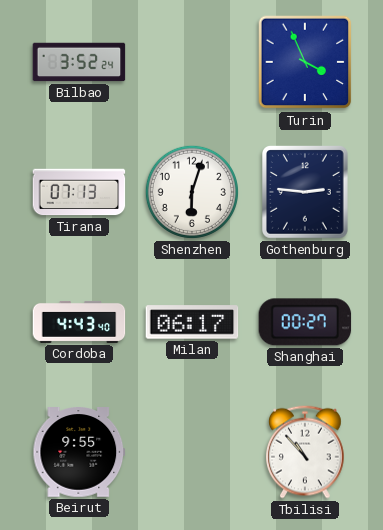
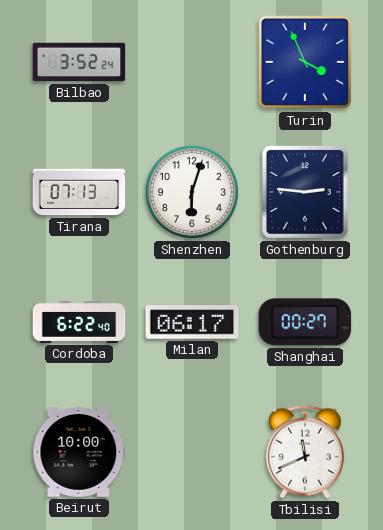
Cordoba: 4:43 -> 6:22
Beirut: 9:55 -> 10:00
Tbilisi: 10:53 -> 11:41
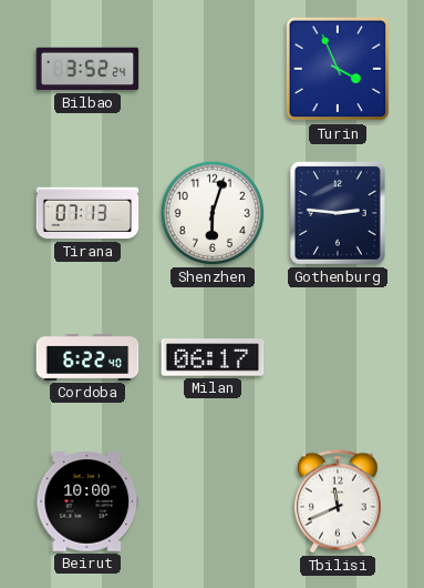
Shanghai: 00:27 -> none
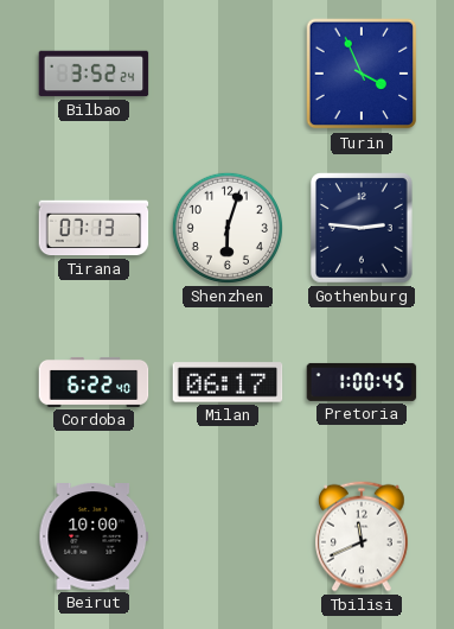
Pretoria: none -> 1:00
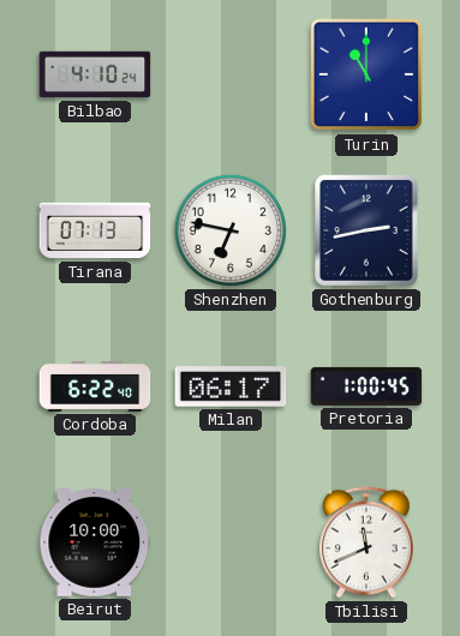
Bilbao: 3:52 -> 4:10
Turin: 3:56 -> 11:00
Shenzhen: 6:03 -> 6:47
Gothenburg: 2:46 -> 2:43
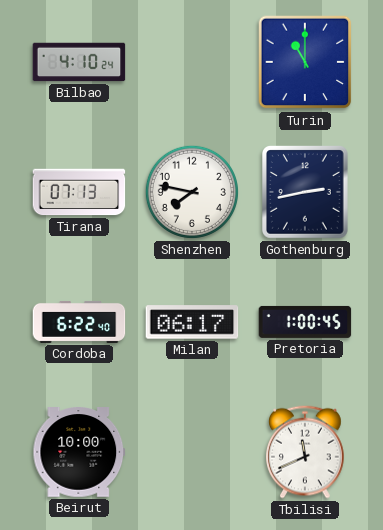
Shenzhen: 6:47 -> 7:47
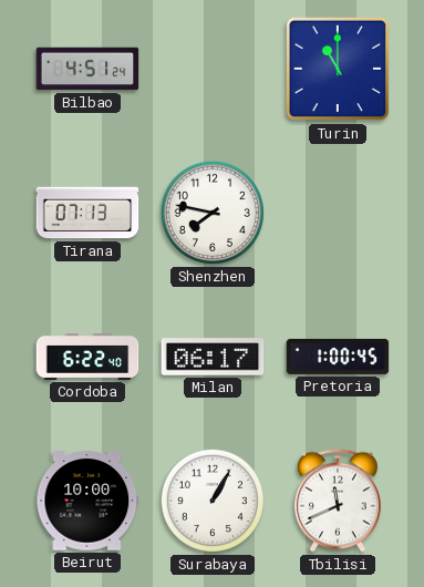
Bilbao: 4:10 -> 4:51
Gothenburg: 2:43 -> none
Surabaya: none -> 1:05
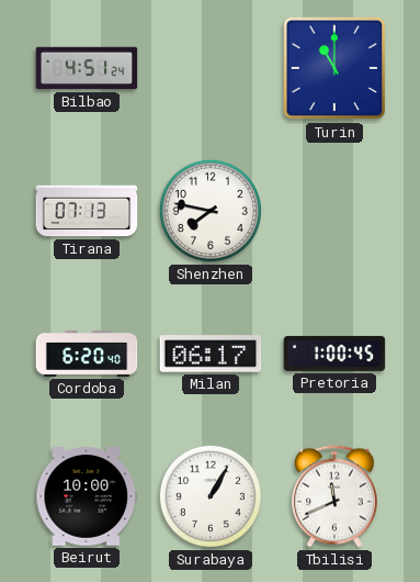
Cordoba: 6:22 -> 6:20
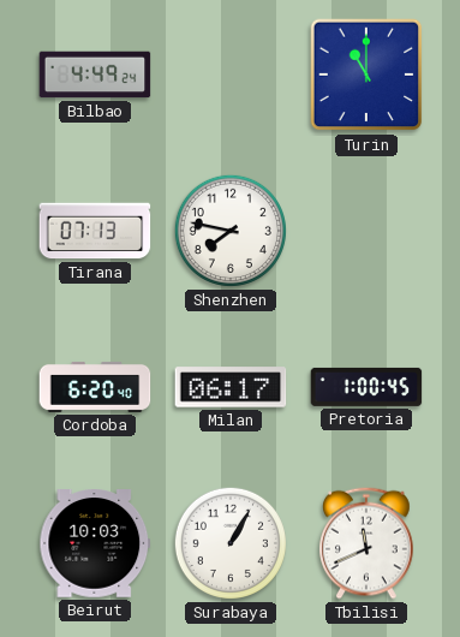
Bilbao: 4:51 -> 4:49
Beirut: 10:00 -> 10:03
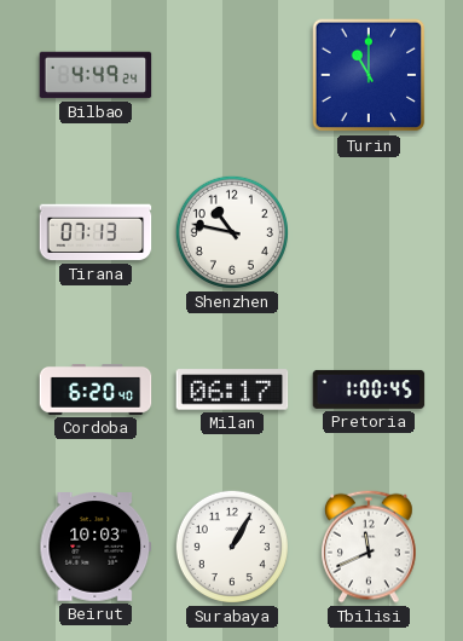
Shenzhen: 7:47 -> 10:47
